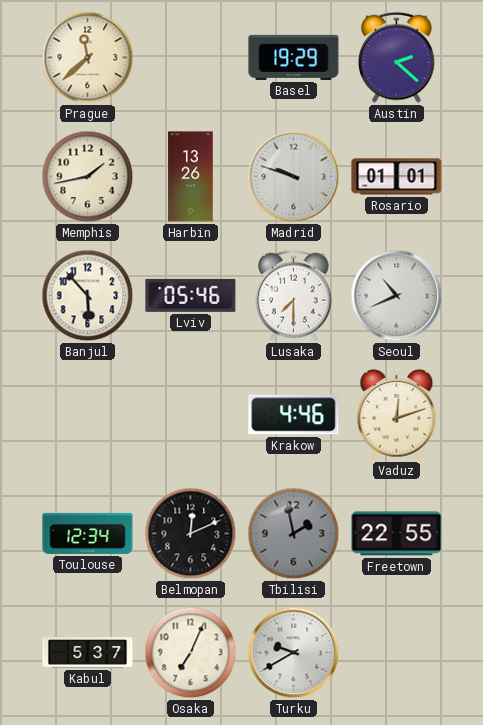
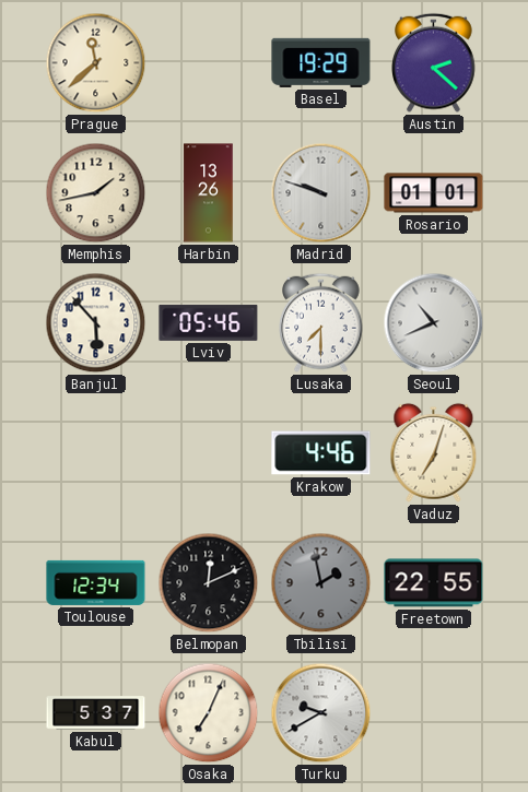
Vaduz: 12:12 -> 7:03
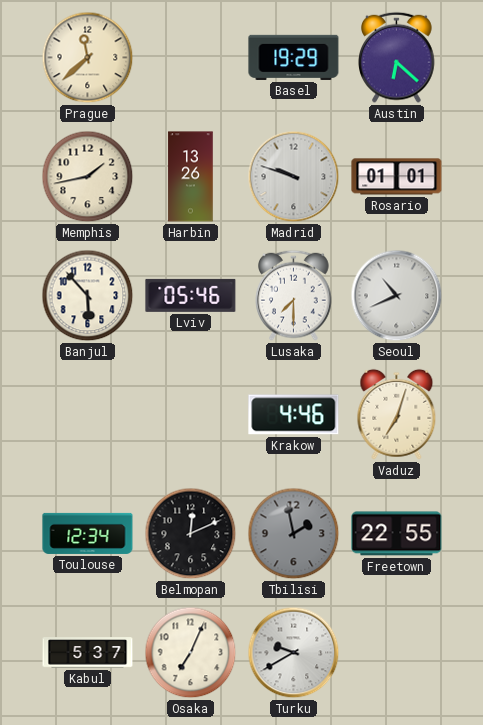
Austin: 2:22 -> 6:22
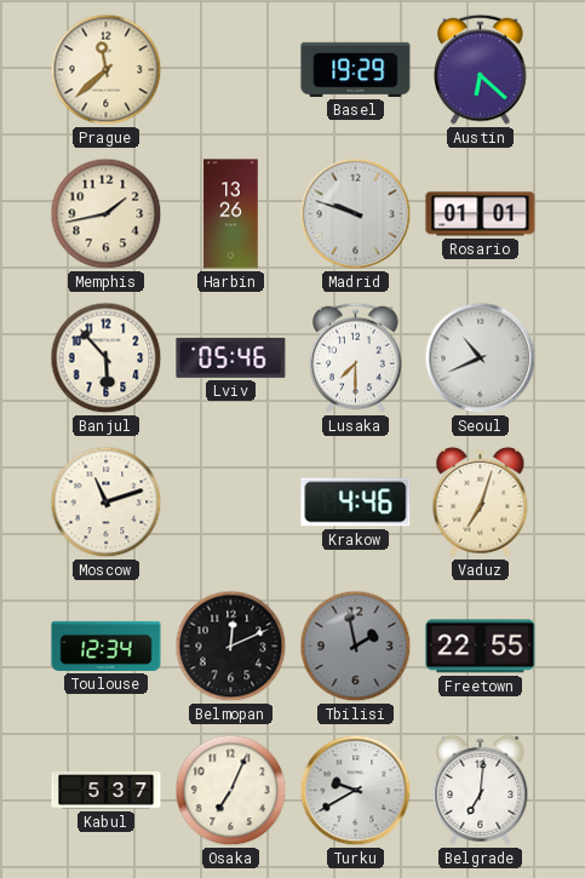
Moscow: none -> 11:12
Belgrade: none -> 7:01
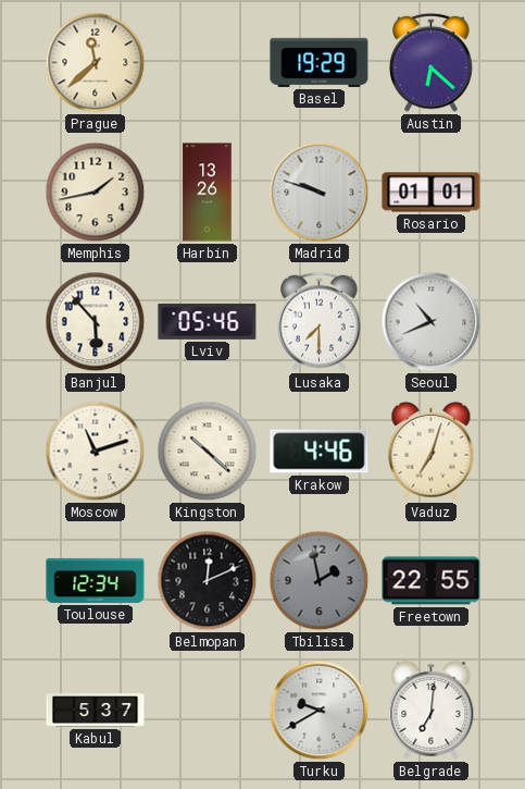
Kingston: none -> 10:22
Osaka: 7:04 -> none
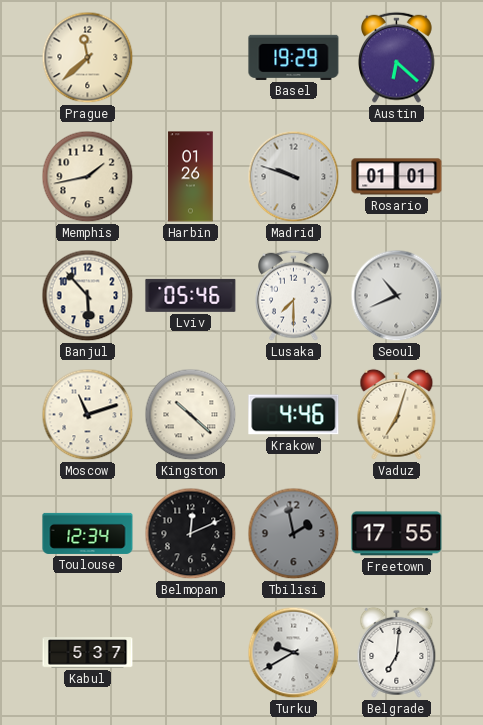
Harbin: 13:26 -> 01:26
Freetown: 22:55 -> 17:55
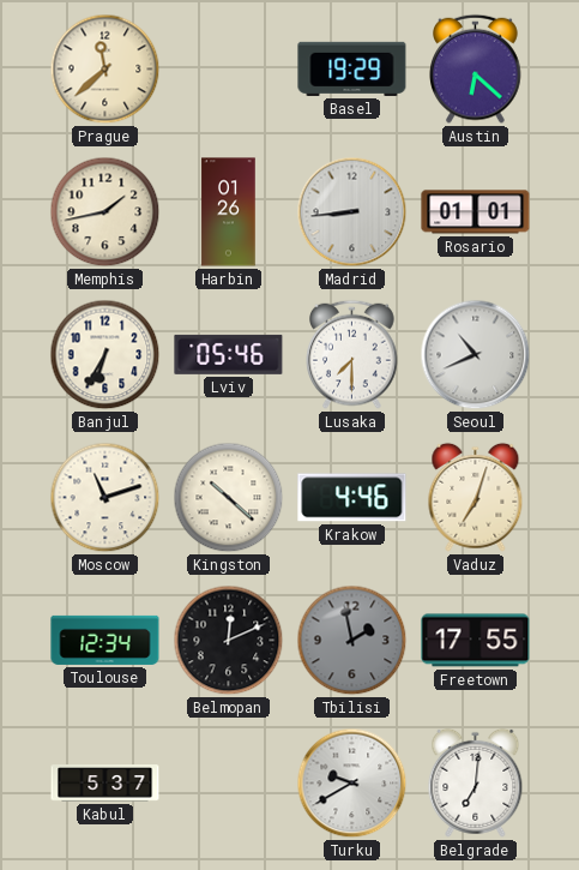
Madrid: 9:48 -> 8:44
Banjul: 5:53 -> 6:35
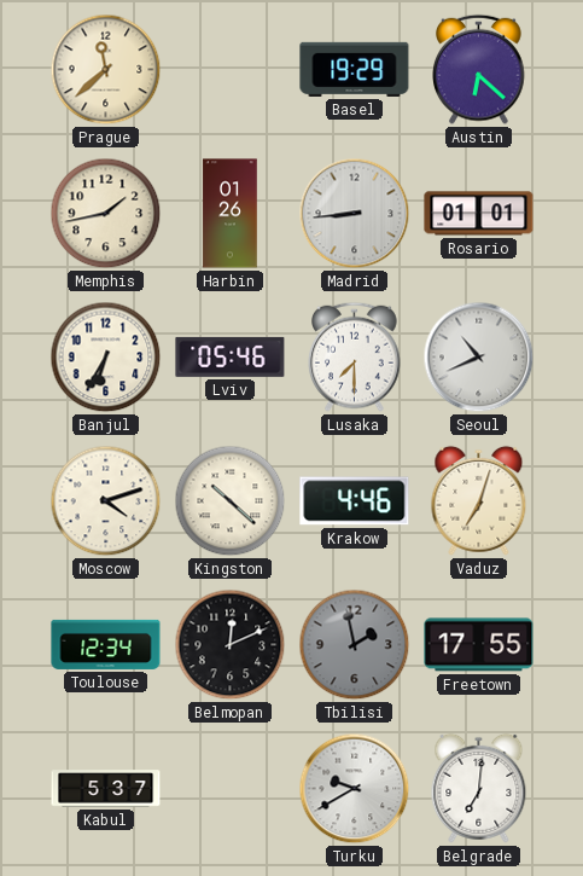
Moscow: 11:12 -> 4:12
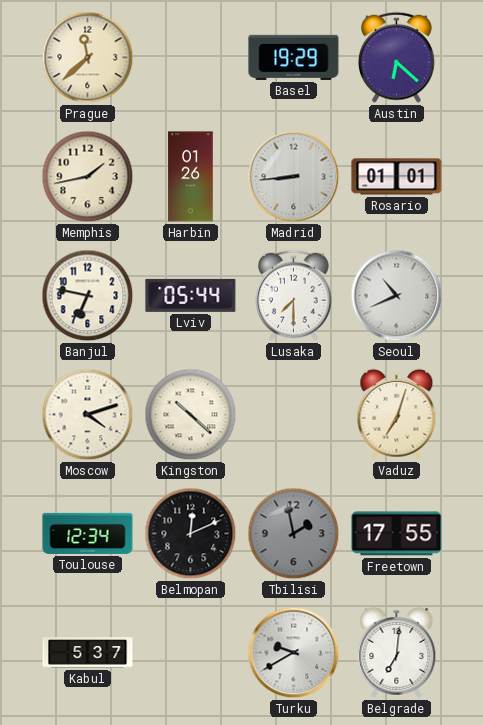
Banjul: 6:35 -> 6:47
Lviv: 05:46 -> 05:44
Krakow: 4:46 -> none
